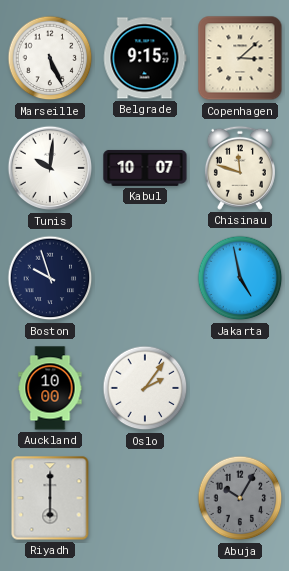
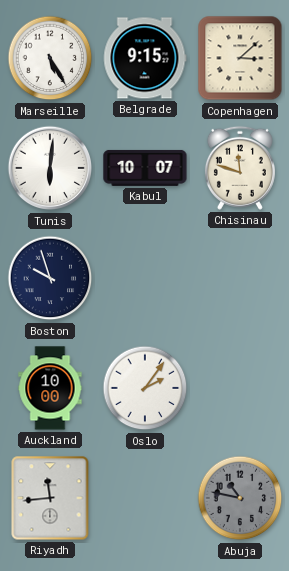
Marseille: 5:26 -> 5:25
Tunis: 10:01 -> 6:01
Jakarta: 4:58 -> none
Riyadh: 6:00 -> 11:44
Abuja: 10:05 -> 10:47
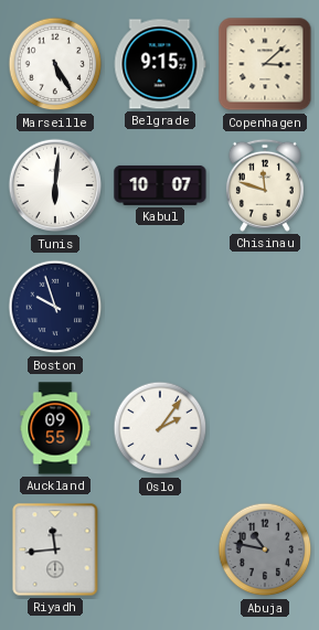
Auckland: 10:00 -> 09:55
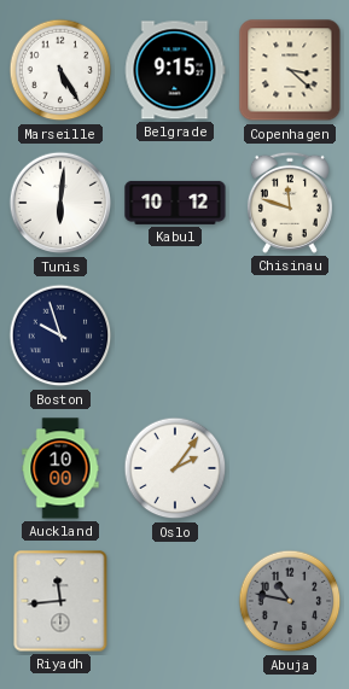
Copenhagen: 3:08 -> 3:22
Kabul: 10:07 -> 10:12
Auckland: 09:55 -> 10:00
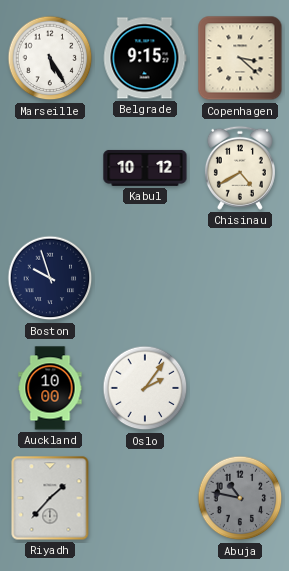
Tunis: 6:01 -> none
Chisinau: 11:48 -> 4:40
Riyadh: 11:44 -> 1:37
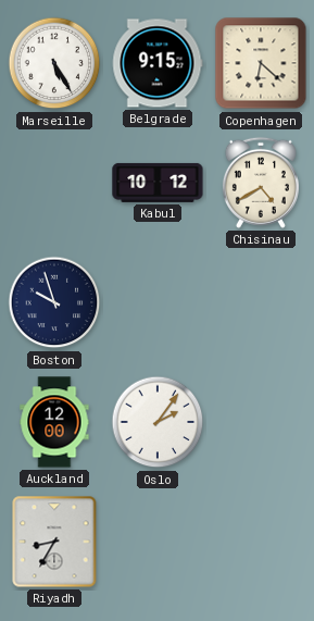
Copenhagen: 3:22 -> 6:22
Auckland: 10:00 -> 12:00
Riyadh: 1:37 -> 8:35
Abuja: 10:47 -> none
